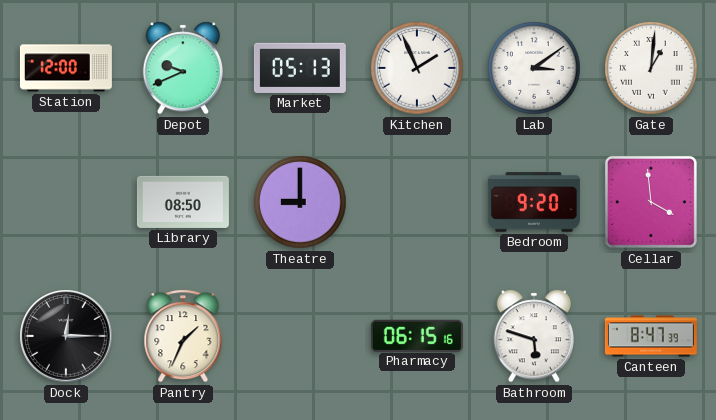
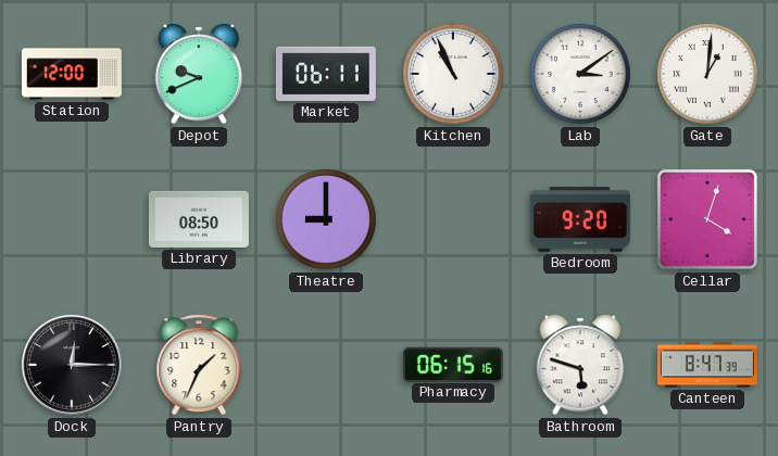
Market: 05:13 -> 06:11
Kitchen: 1:56 -> 10:56
Cellar: 3:59 -> 4:03
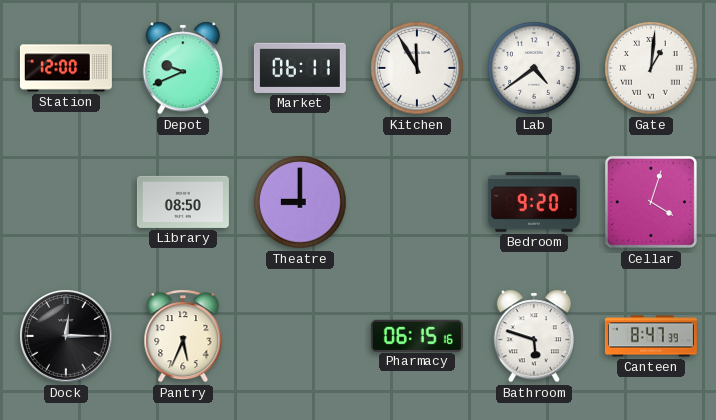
Kitchen: 10:56 -> 11:55
Lab: 3:09 -> 4:39
Pantry: 1:34 -> 5:34
